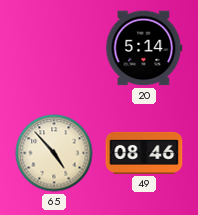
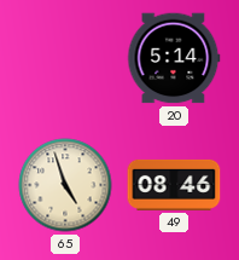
65: 4:53 -> 4:57
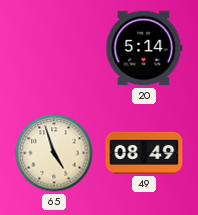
49: 08:46 -> 08:49
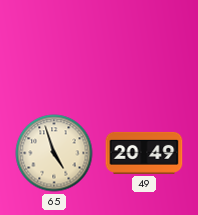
20: 5:14 -> none
49: 08:49 -> 20:49
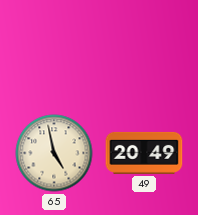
65: 4:57 -> 4:58
